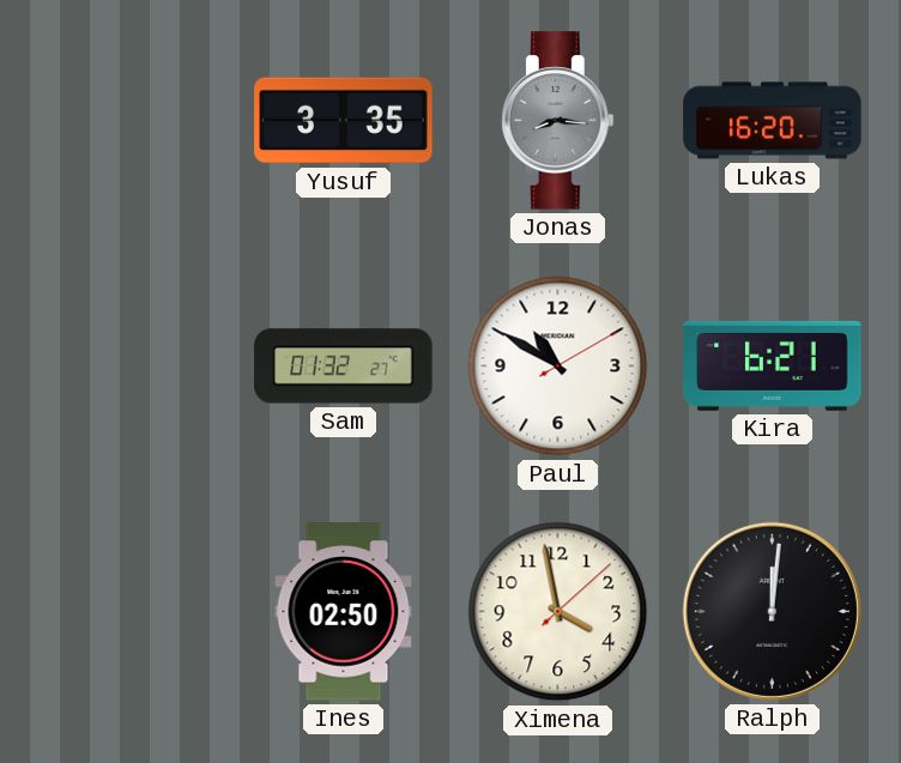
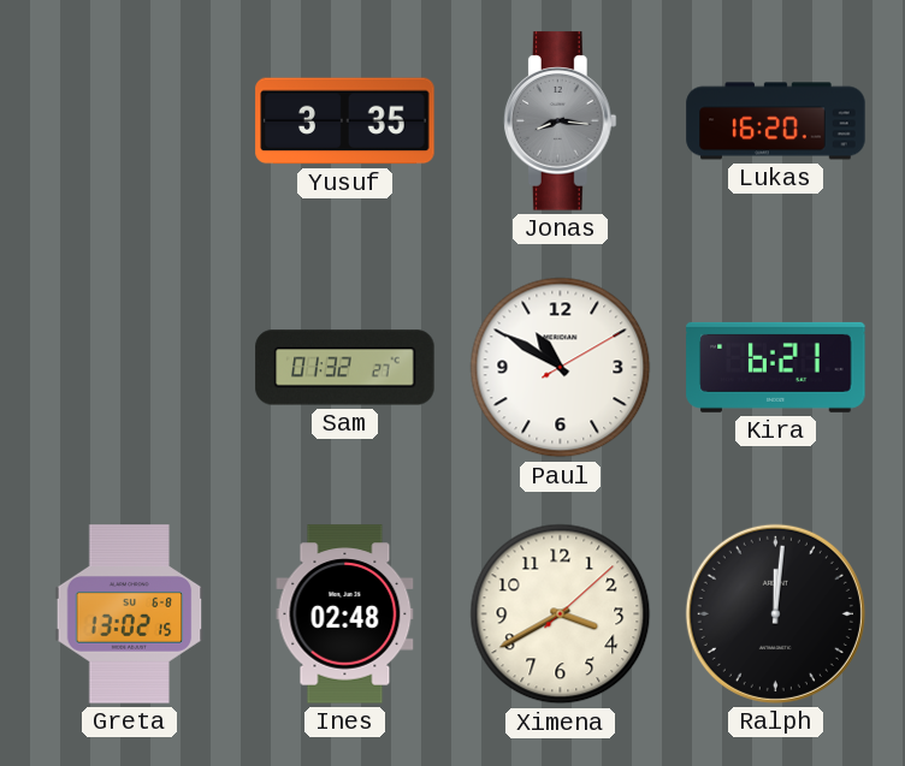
Greta: none -> 13:02
Ines: 02:50 -> 02:48
Ximena: 3:58 -> 3:40
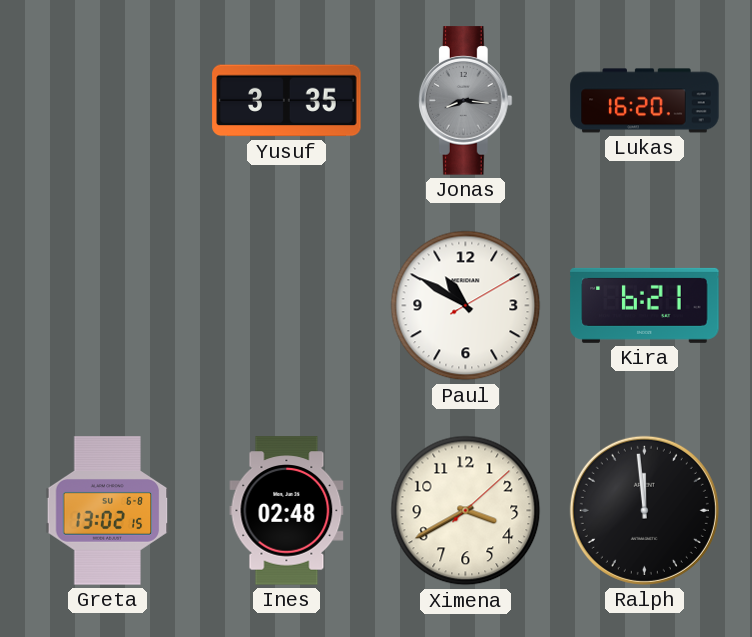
Sam: 01:32 -> none
Ralph: 12:01 -> 11:59
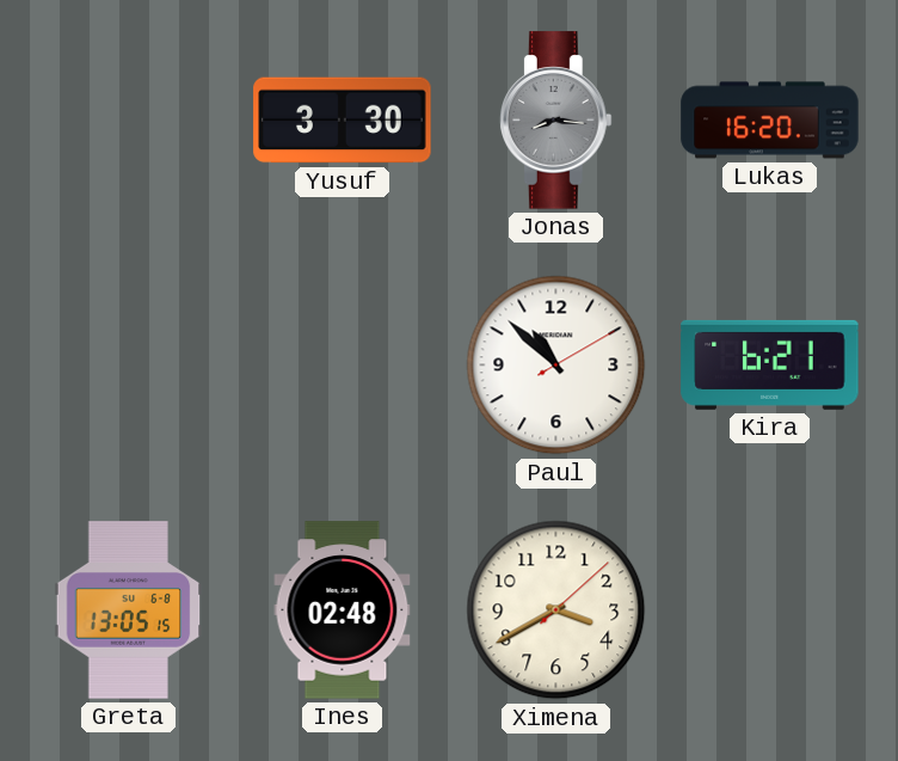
Yusuf: 3:35 -> 3:30
Paul: 10:50 -> 10:52
Greta: 13:02 -> 13:05
Ralph: 11:59 -> none
